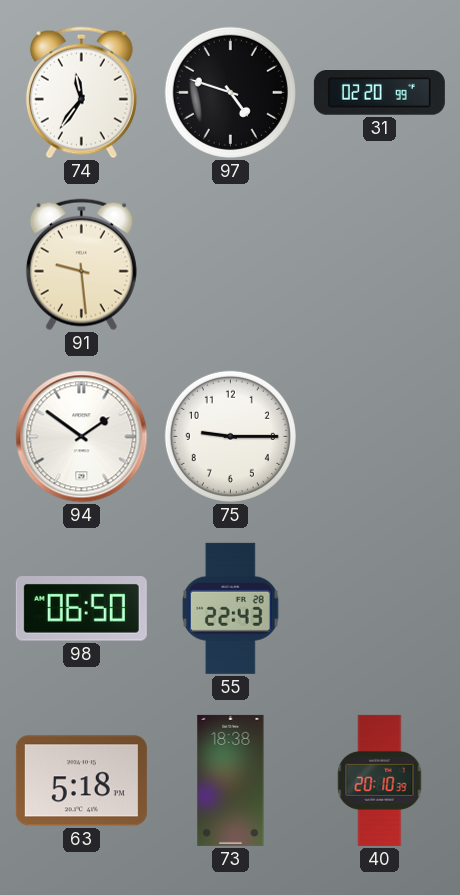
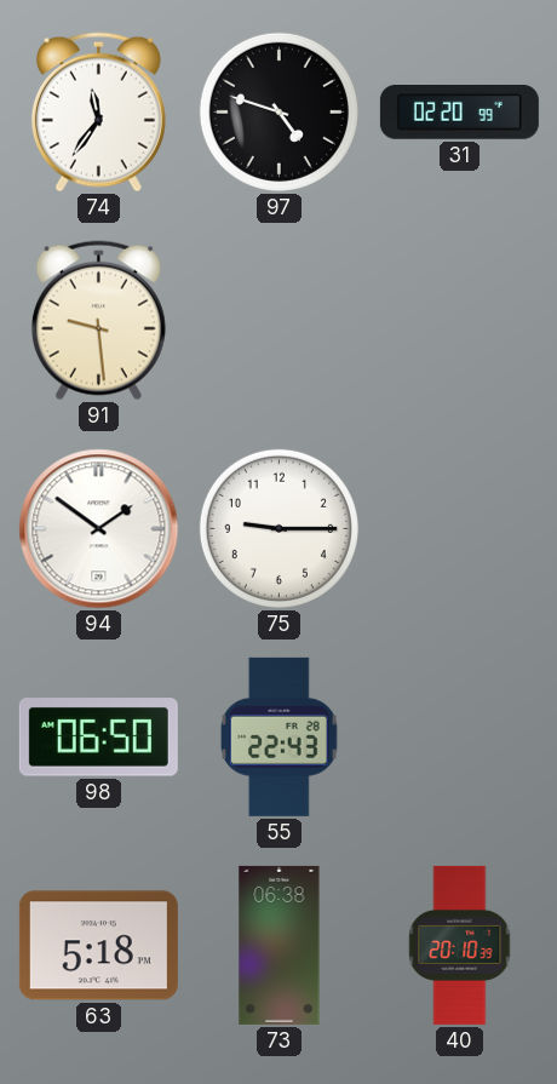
73: 18:38 -> 06:38
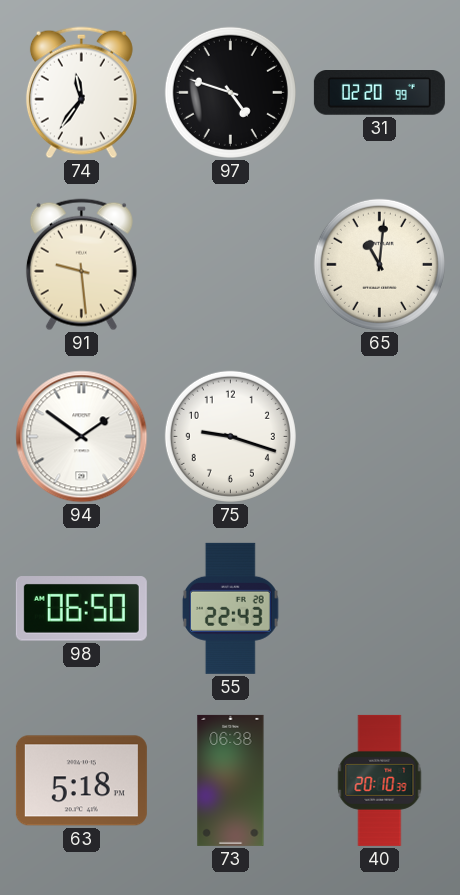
65: none -> 11:01
75: 9:15 -> 9:18
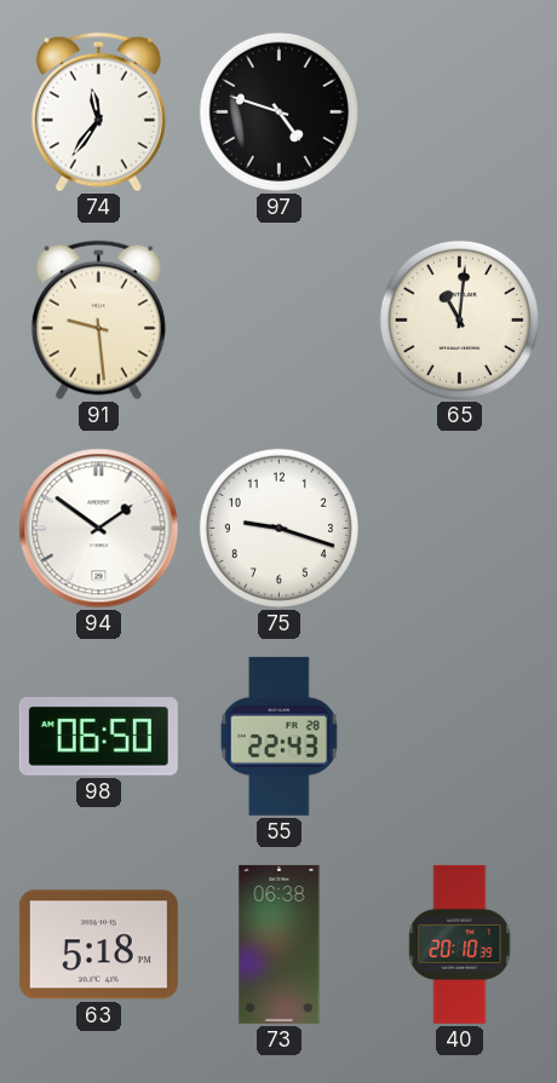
31: 02:20 -> none
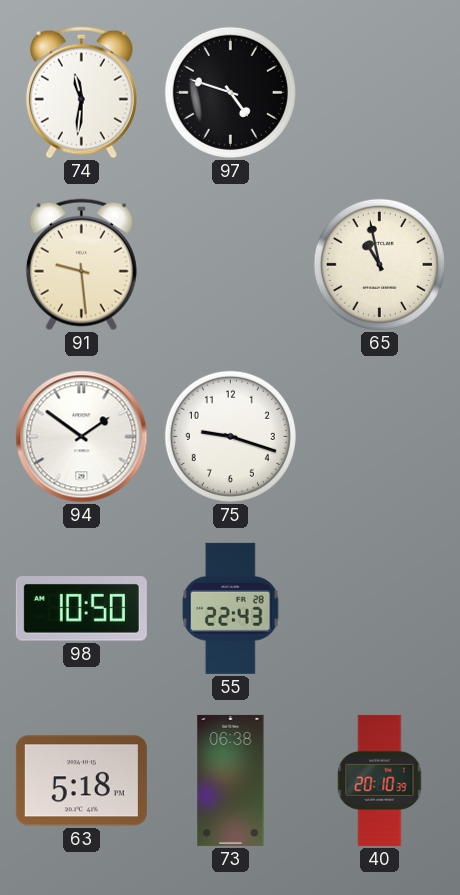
74: 11:36 -> 11:31
65: 11:01 -> 10:58
98: 06:50 -> 10:50
